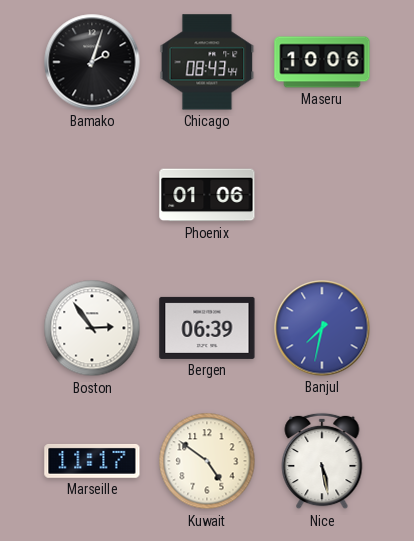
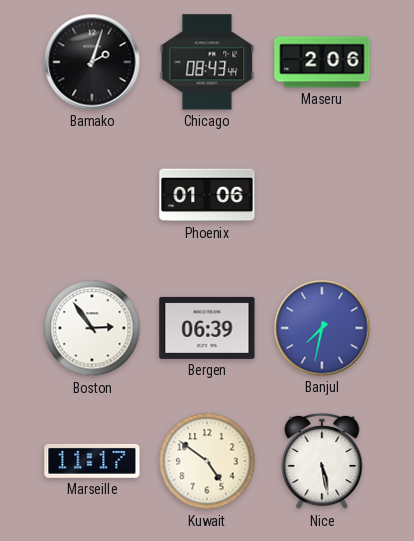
Maseru: 10:06 -> 2:06
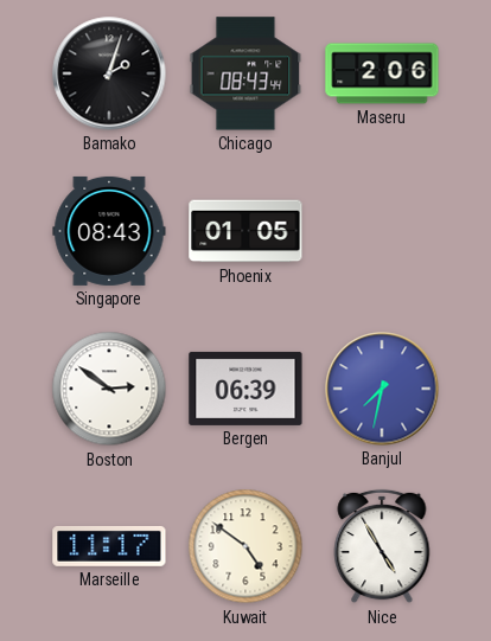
Singapore: none -> 08:43
Phoenix: 01:06 -> 01:05
Boston: 2:54 -> 2:51
Nice: 5:28 -> 4:55
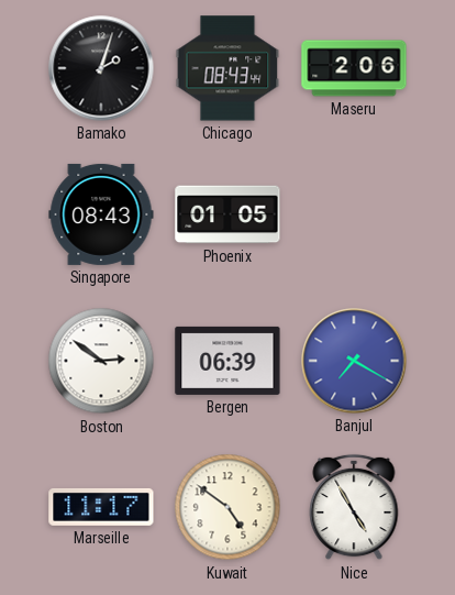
Banjul: 7:32 -> 7:20
